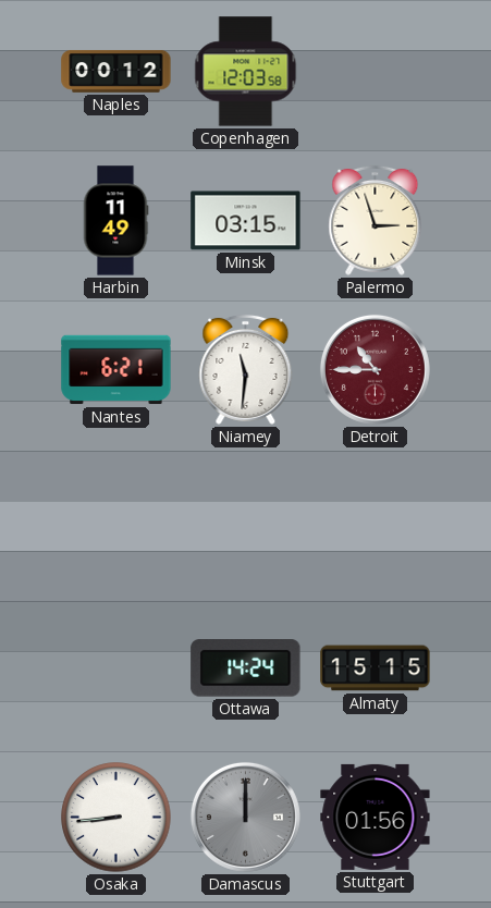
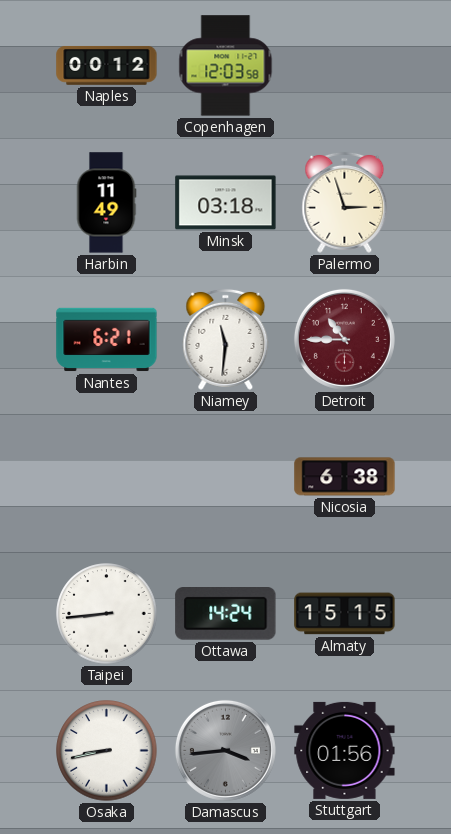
Minsk: 03:15 -> 03:18
Nicosia: none -> 6:38
Taipei: none -> 8:44
Osaka: 8:44 -> 8:43
Damascus: 12:00 -> 3:44
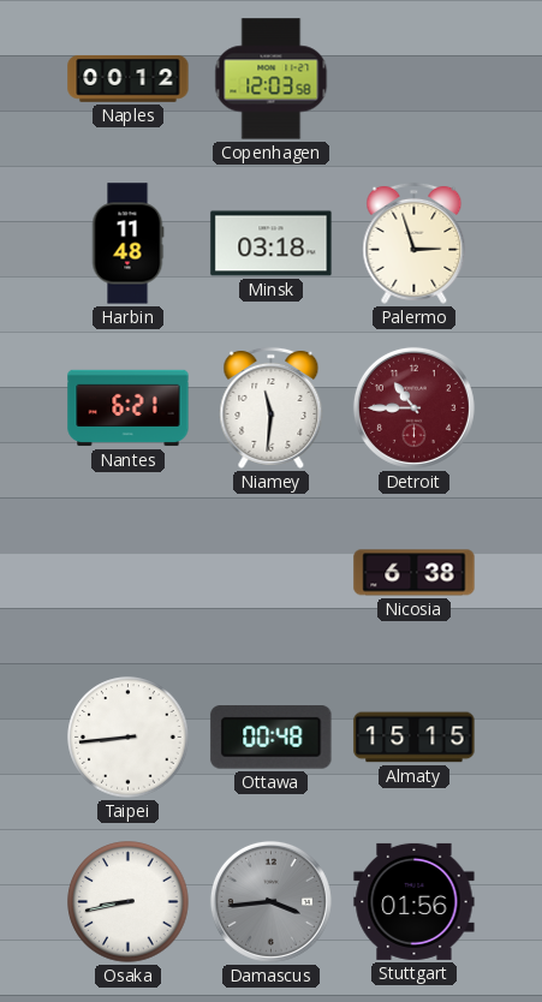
Harbin: 11:49 -> 11:48
Ottawa: 14:24 -> 00:48
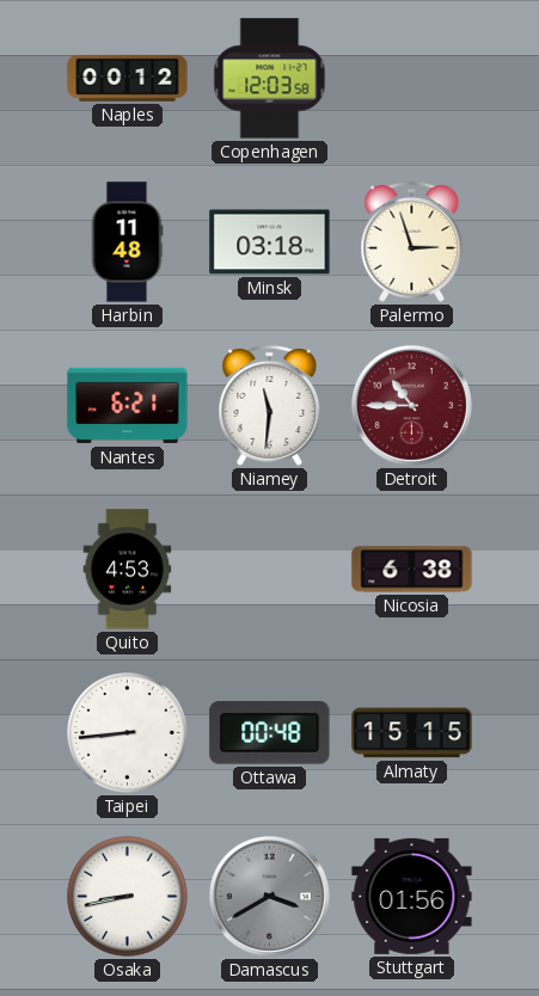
Quito: none -> 4:53
Damascus: 3:44 -> 3:40
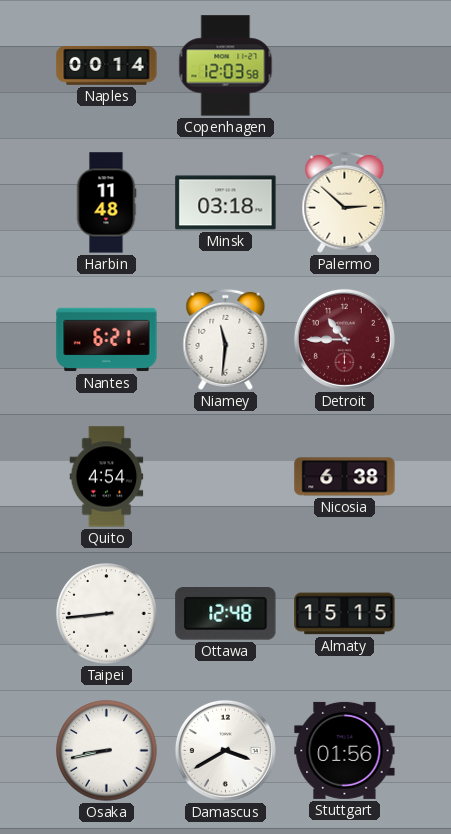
Naples: 00:12 -> 00:14
Palermo: 2:57 -> 2:52
Quito: 4:53 -> 4:54
Ottawa: 00:48 -> 12:48
Damascus dial: grey -> white
